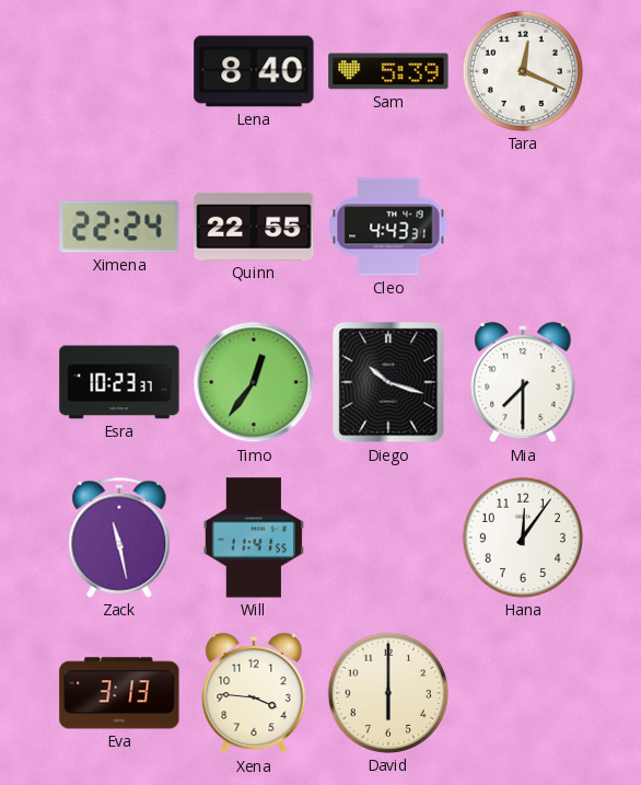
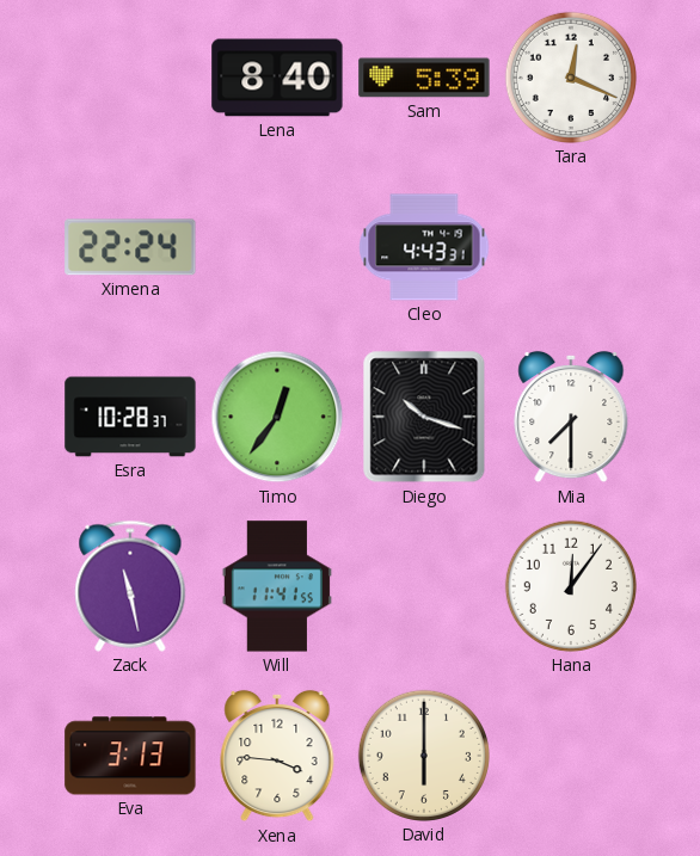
Quinn: 22:55 -> none
Esra: 10:23 -> 10:28
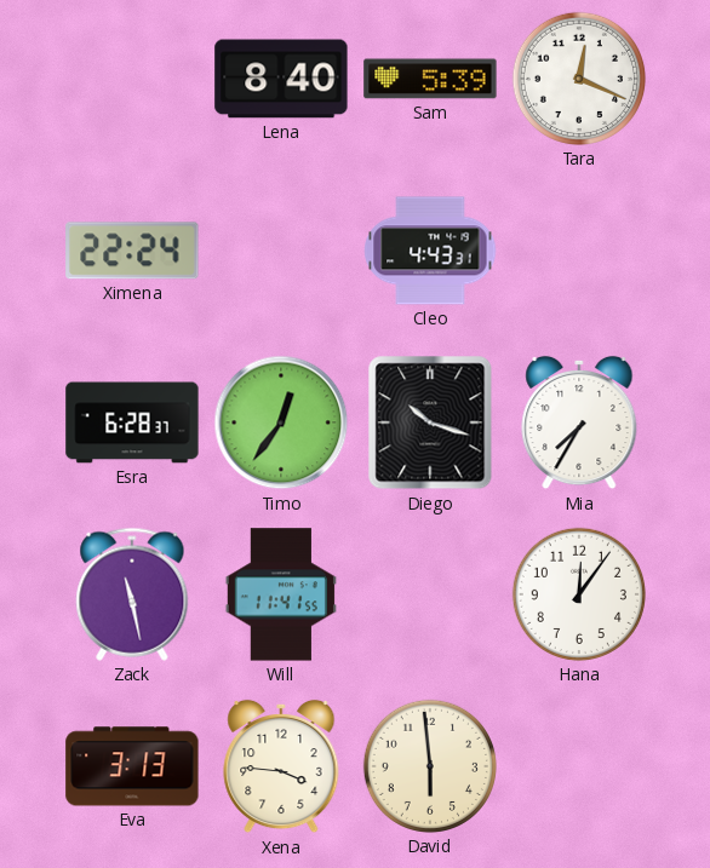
Esra: 10:28 -> 6:28
Mia: 7:30 -> 7:35
David: 6:00 -> 5:59
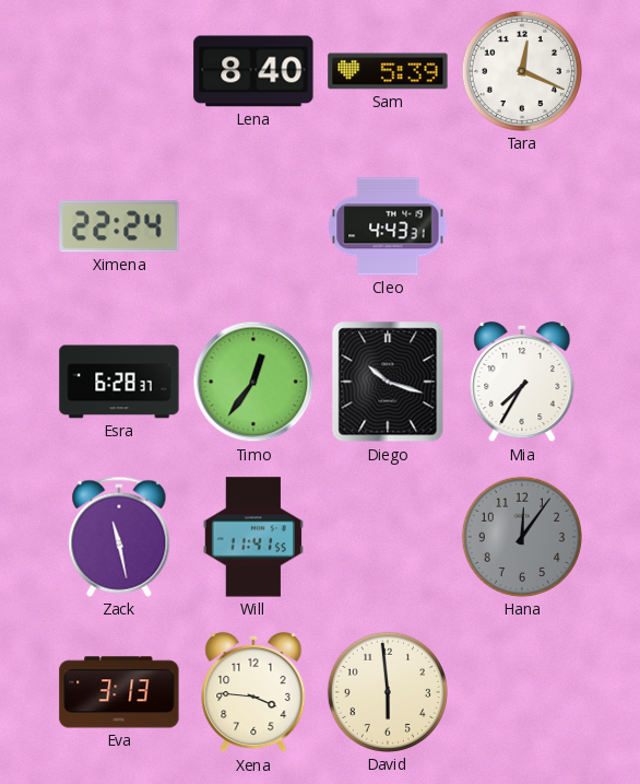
Hana dial: white -> grey
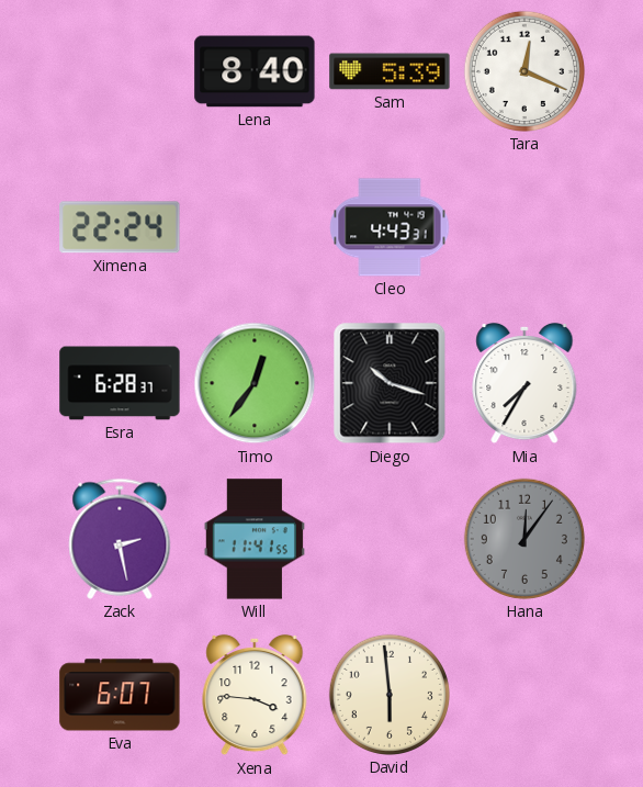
Zack: 11:28 -> 2:28
Eva: 3:13 -> 6:07
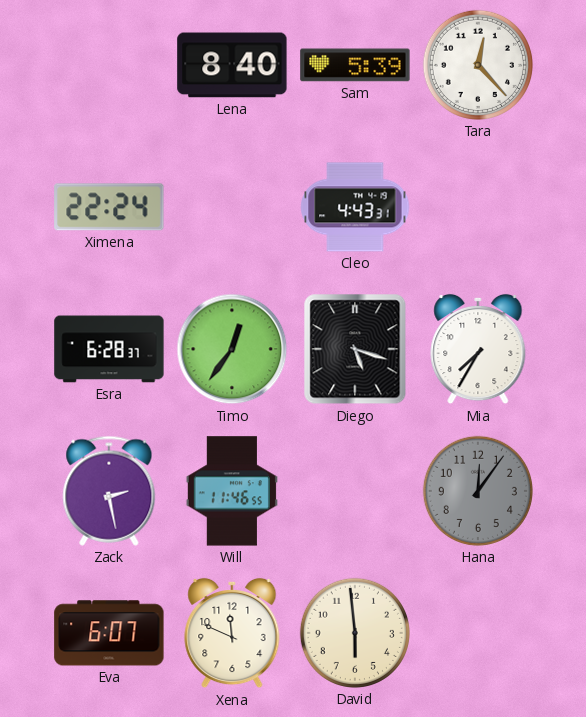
Tara: 12:19 -> 12:23
Diego: 10:18 -> 5:18
Will: 11:41 -> 11:46
Xena: 3:46 -> 11:49
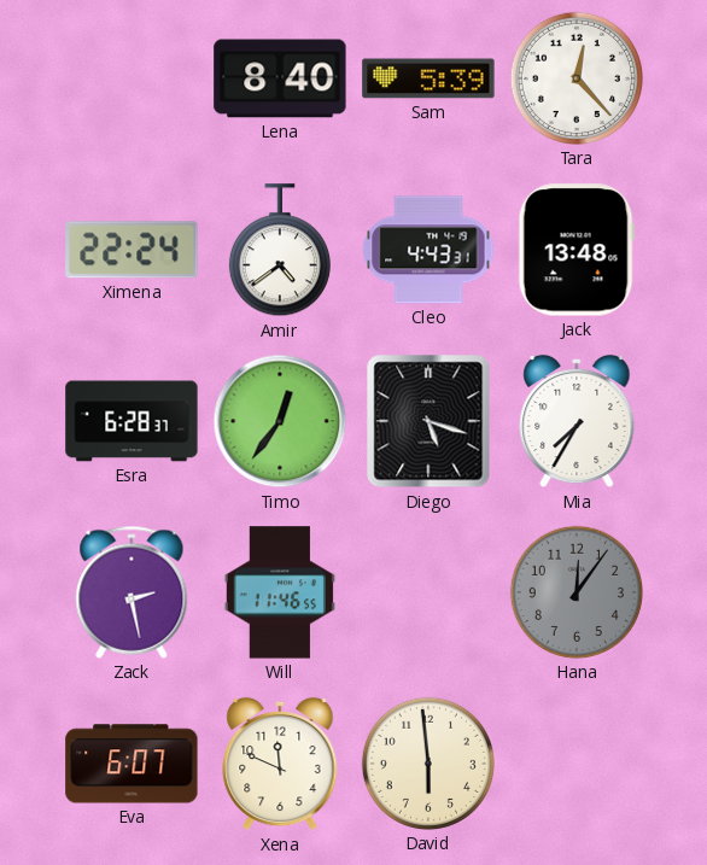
Amir: none -> 4:39
Jack: none -> 13:48
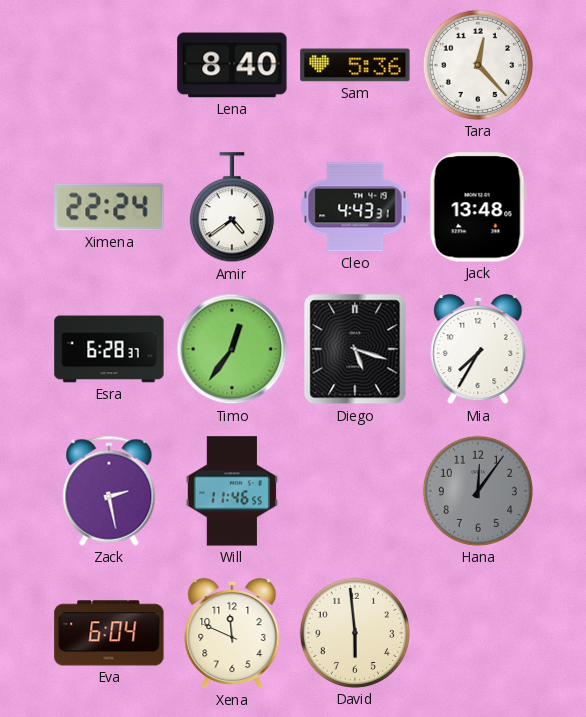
Sam: 5:39 -> 5:36
Eva: 6:07 -> 6:04
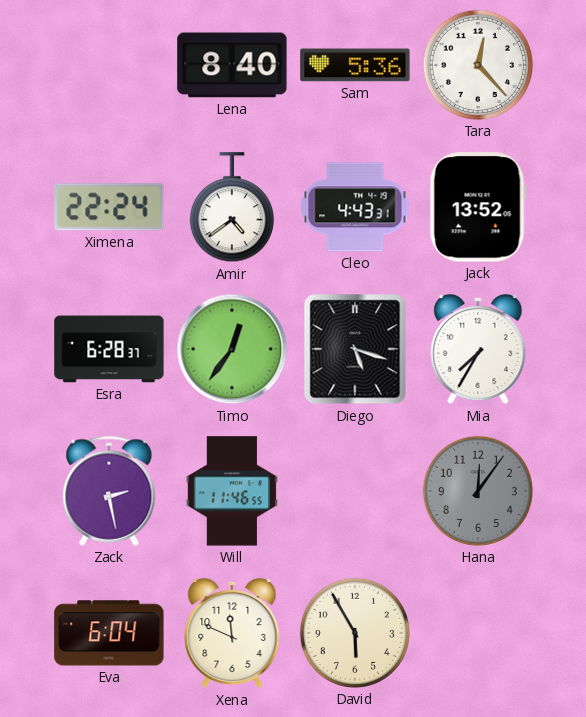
Jack: 13:48 -> 13:52
David: 5:59 -> 5:55
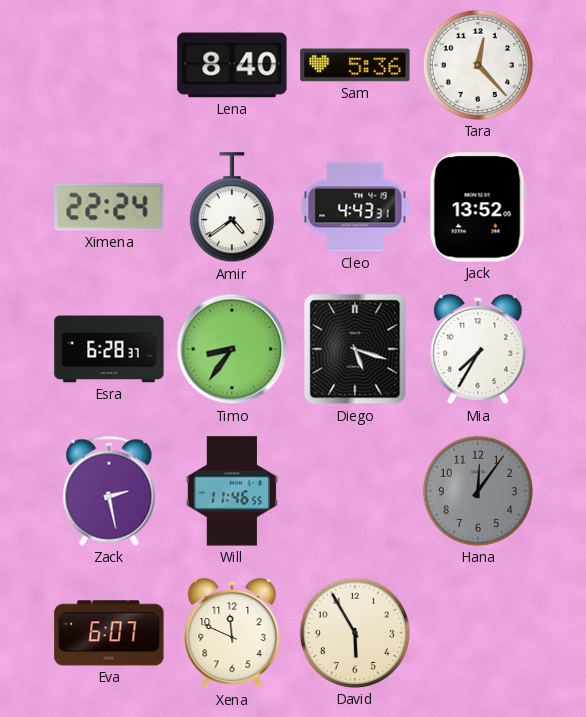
Timo: 12:36 -> 8:36
Eva: 6:04 -> 6:07
